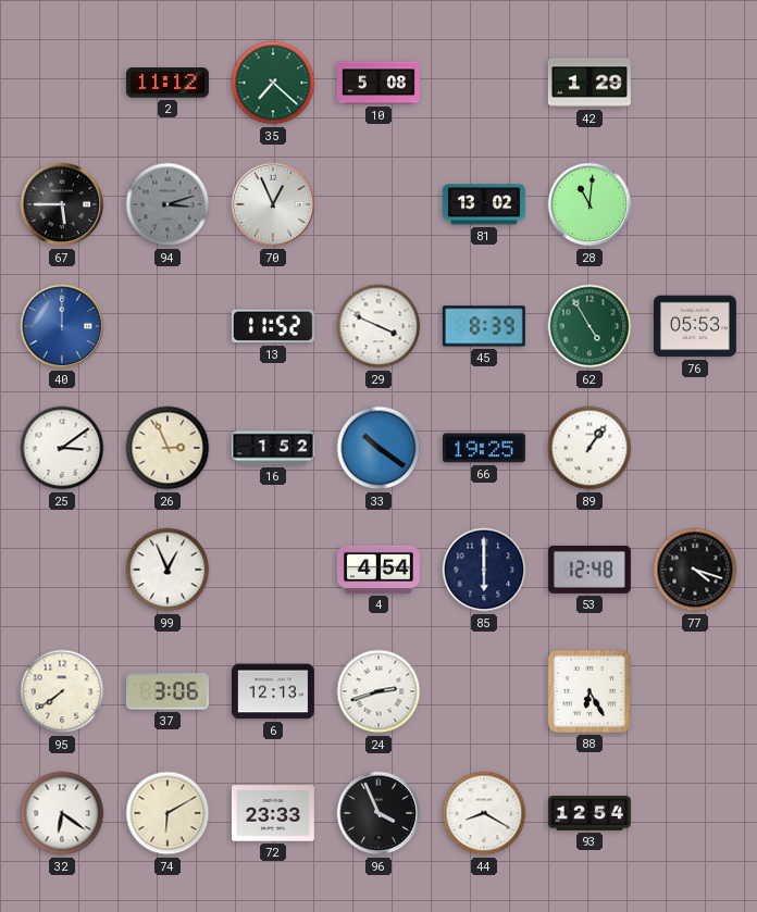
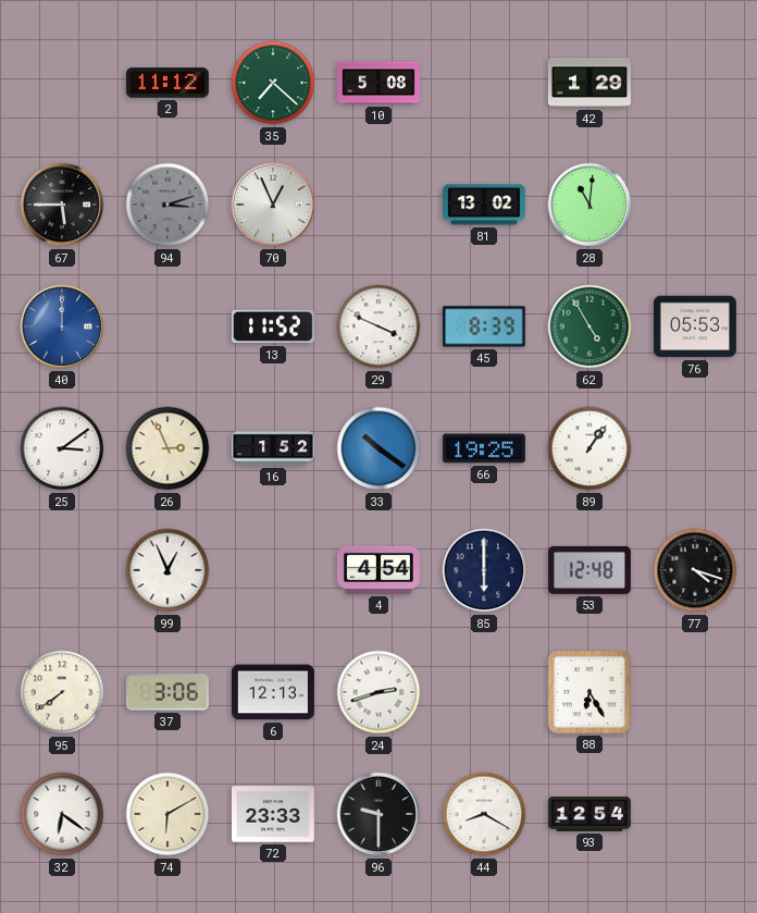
96: 3:56 -> 9:30
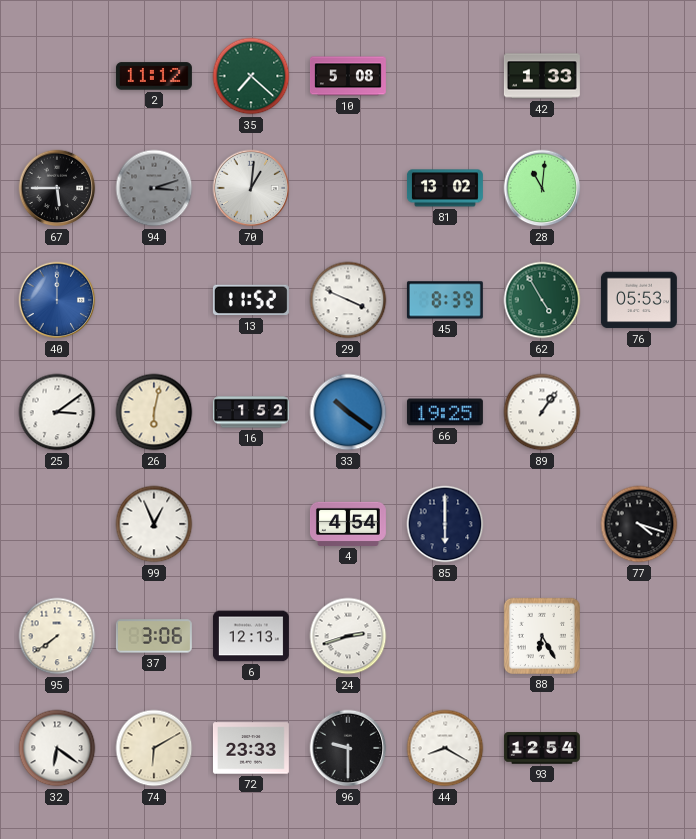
42: 1:29 -> 1:33
70: 12:56 -> 1:01
26: 2:56 -> 6:02
53: 12:48 -> none
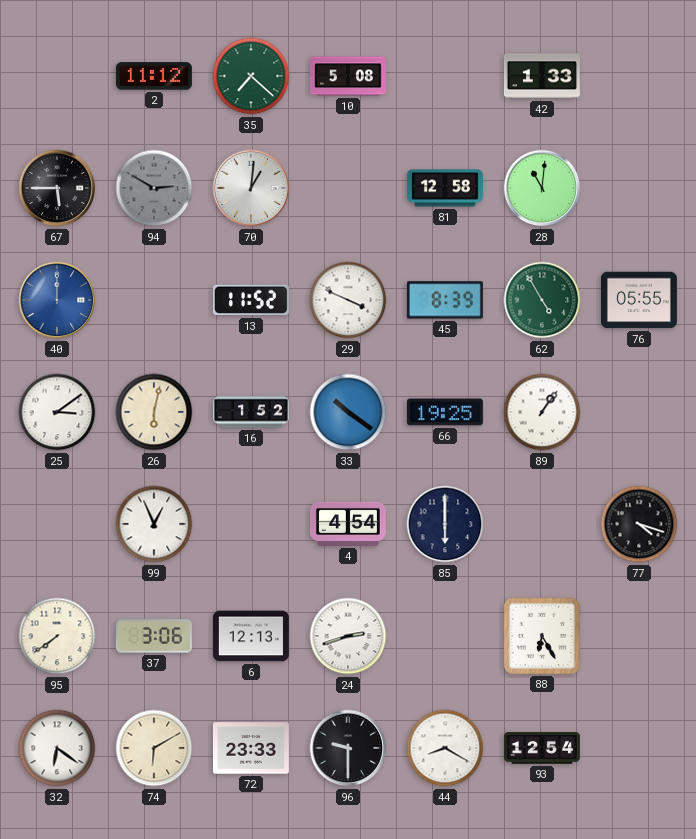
94: 3:12 -> 2:50
81: 13:02 -> 12:58
76: 05:53 -> 05:55
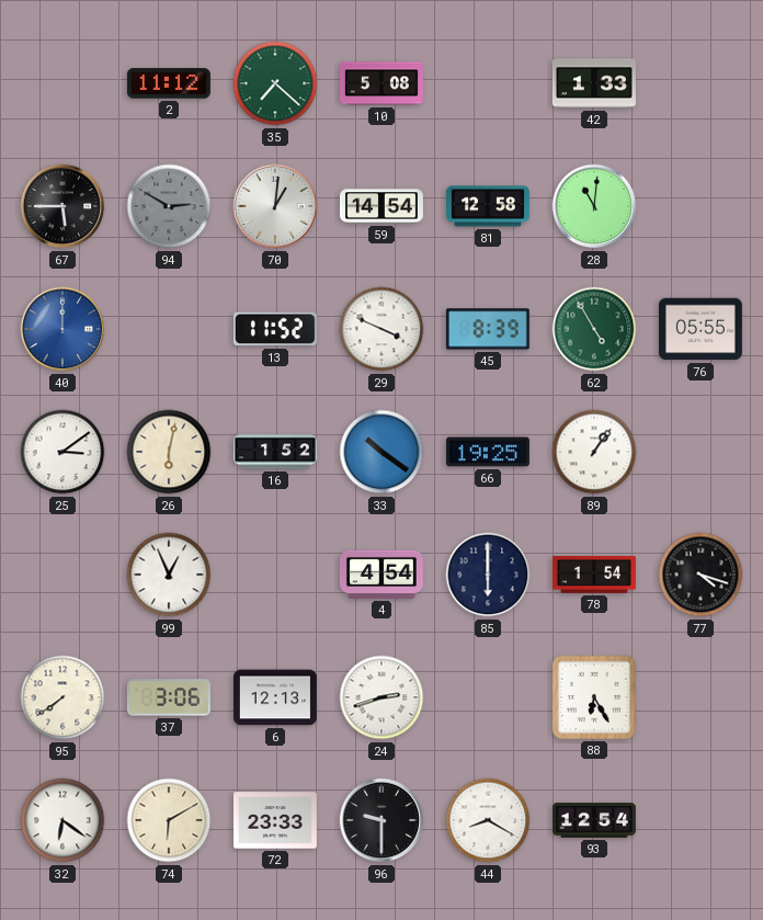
59: none -> 14:54
78: none -> 1:54
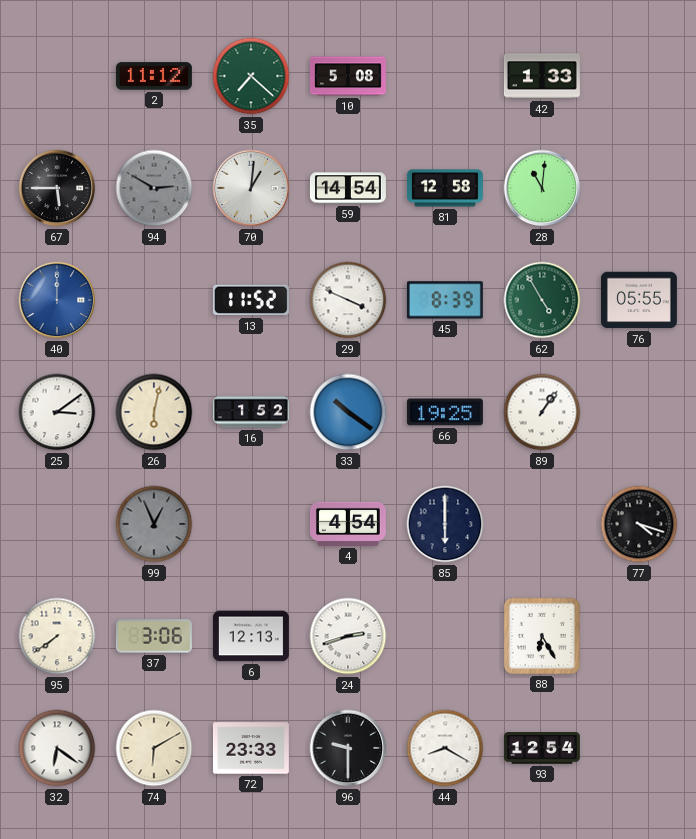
99 dial: white -> grey
78: 1:54 -> none
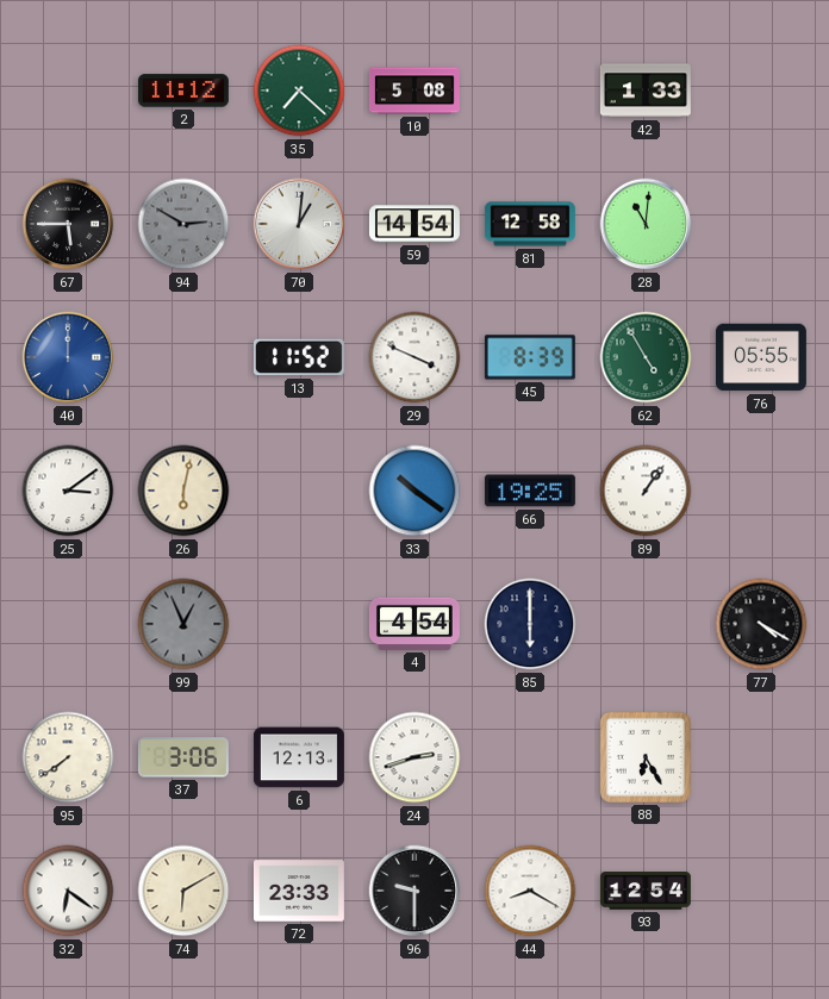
16: 1:52 -> none
77: 4:18 -> 4:20
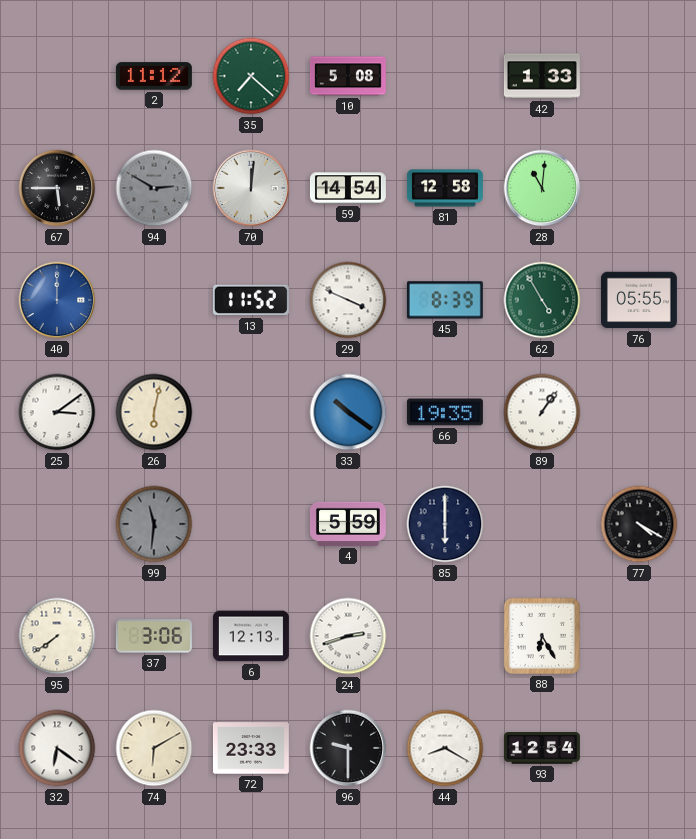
70: 1:01 -> 12:01
66: 19:25 -> 19:35
99: 12:56 -> 11:31
4: 4:54 -> 5:59
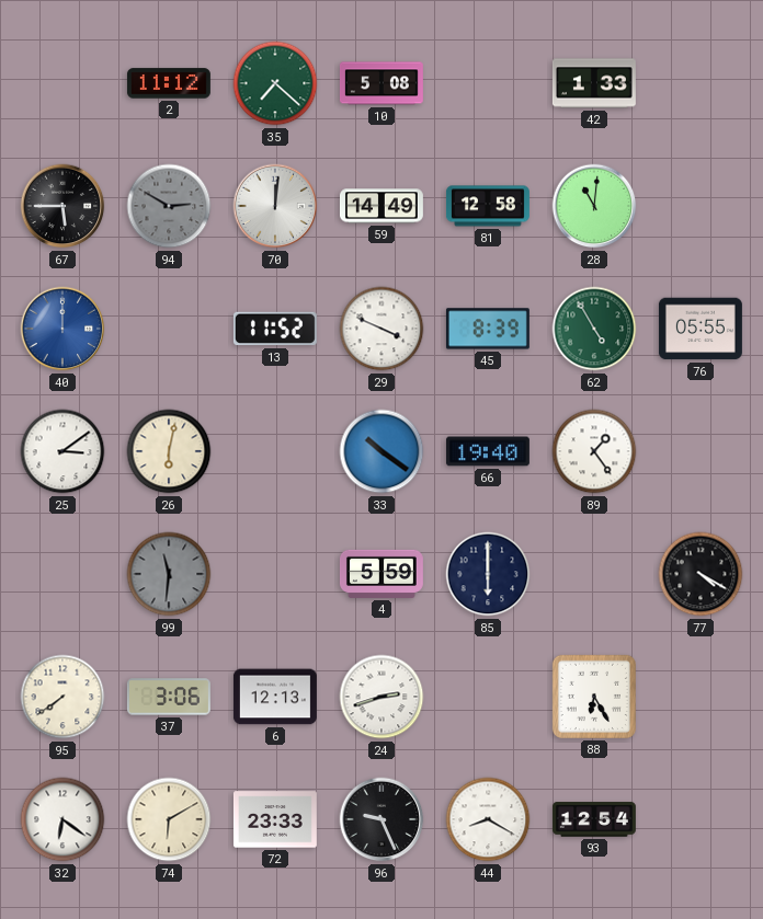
59: 14:54 -> 14:49
66: 19:35 -> 19:40
89: 1:06 -> 1:24
96: 9:30 -> 9:26
